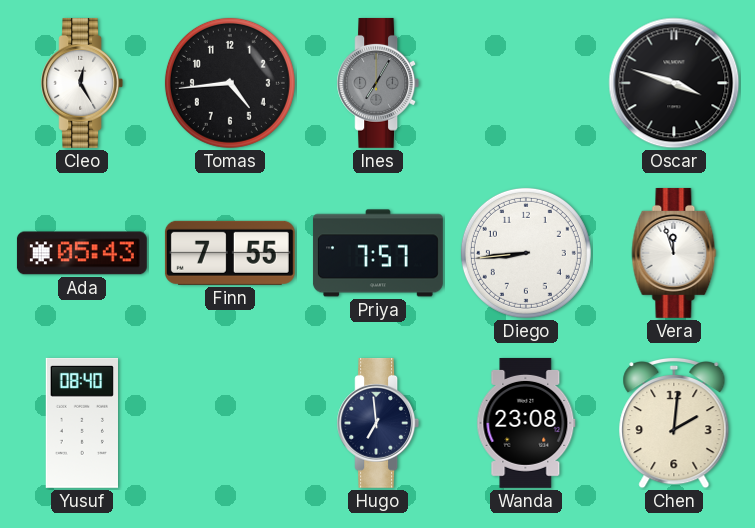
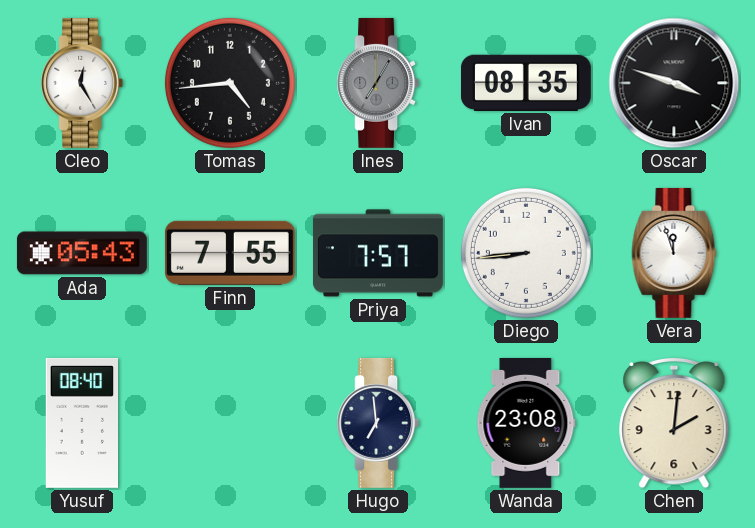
Ivan: none -> 08:35
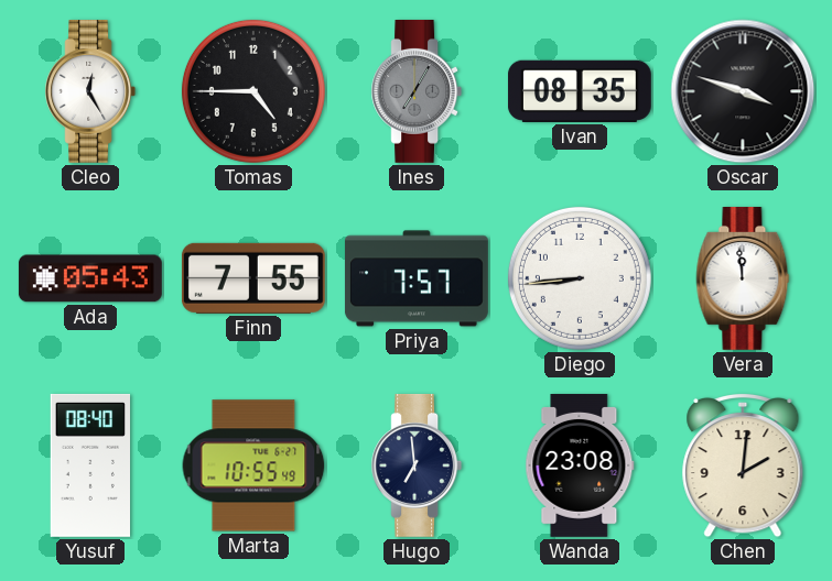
Tomas: 4:44 -> 4:45
Vera: 11:57 -> 11:59
Marta: none -> 10:55
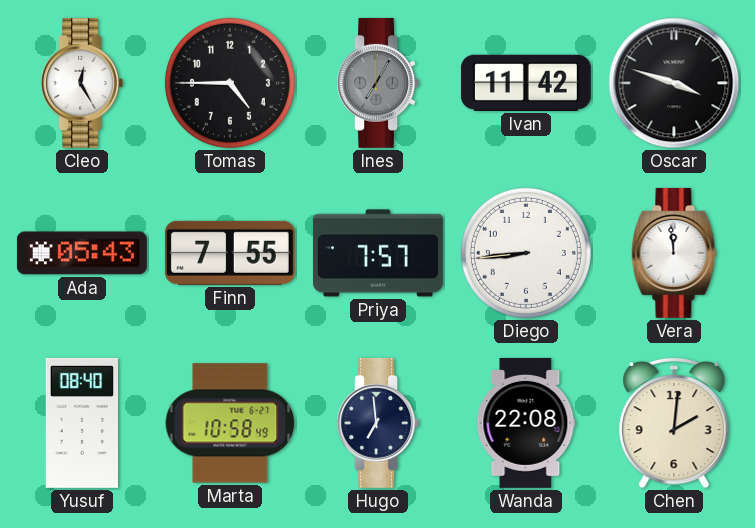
Ivan: 08:35 -> 11:42
Marta: 10:55 -> 10:58
Wanda: 23:08 -> 22:08
